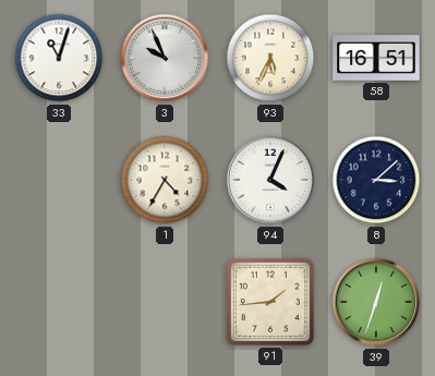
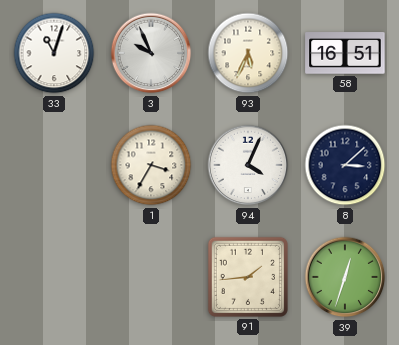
1: 4:35 -> 3:35
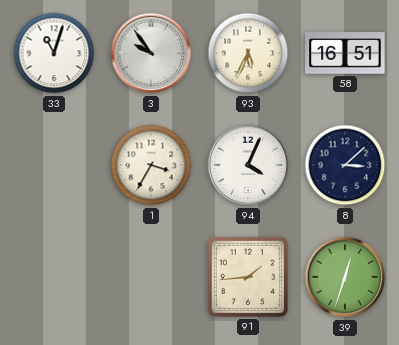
3: 9:56 -> 9:54
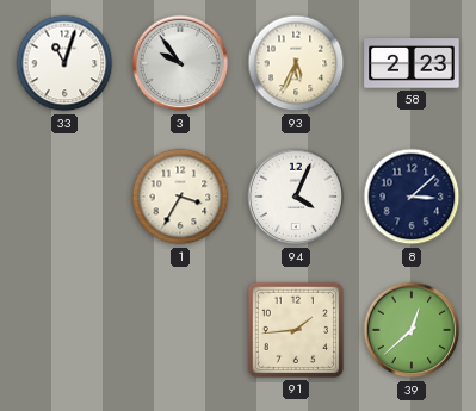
58: 16:51 -> 2:23
39: 12:33 -> 12:38
